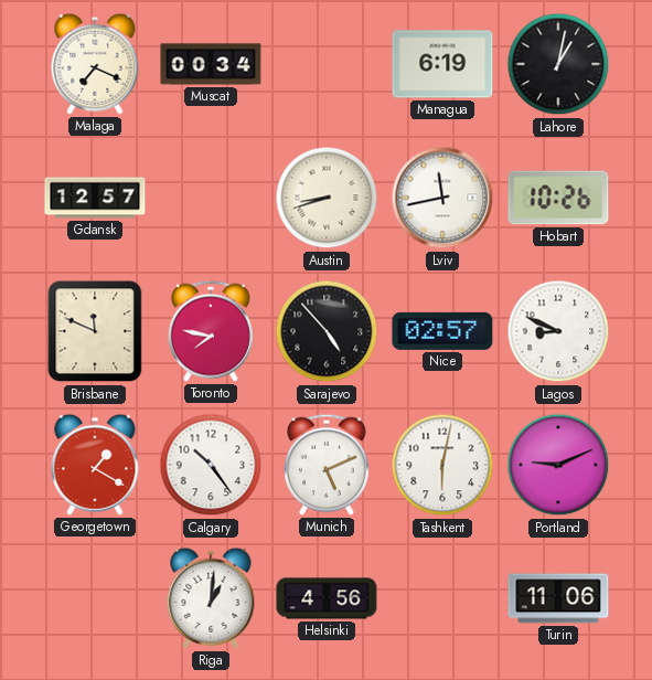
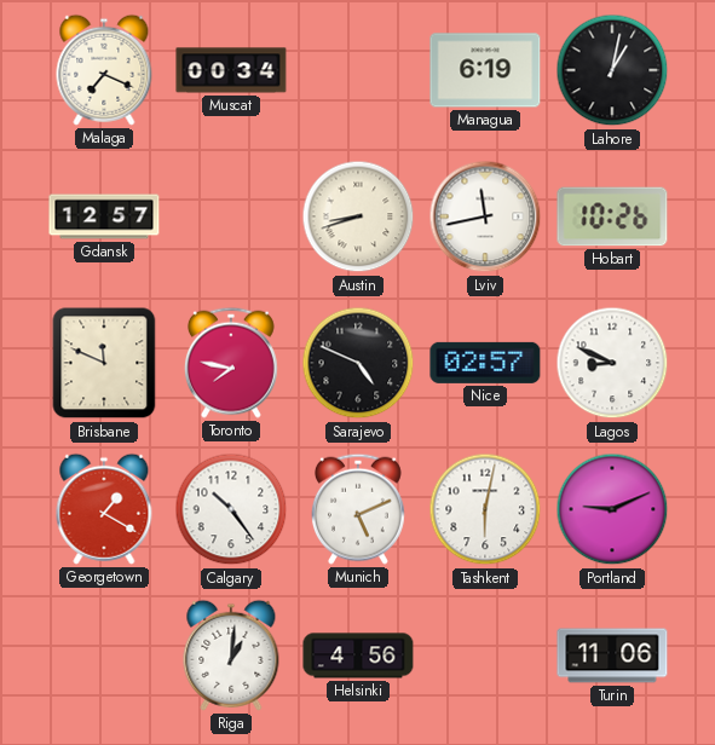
Sarajevo: 4:53 -> 4:49
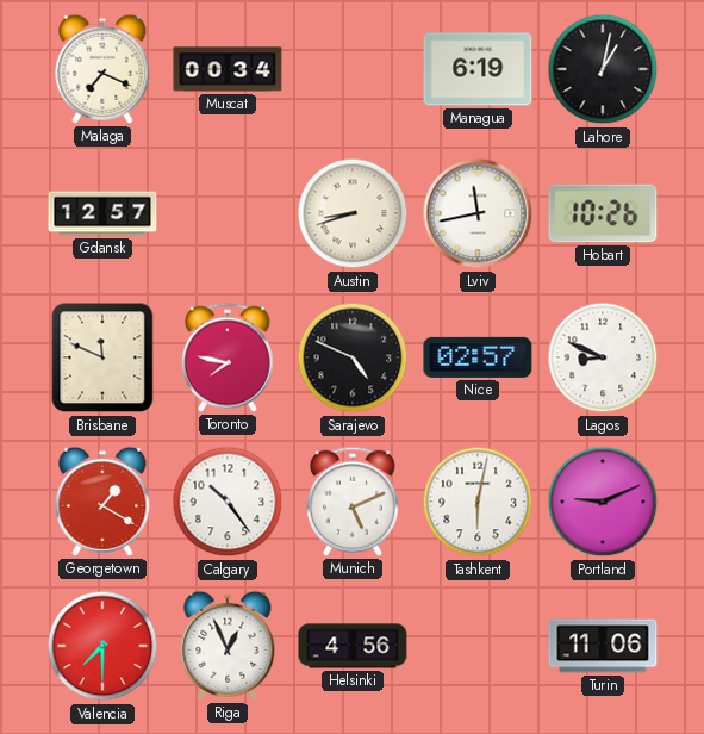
Valencia: none -> 7:30
Riga: 1:01 -> 12:56
